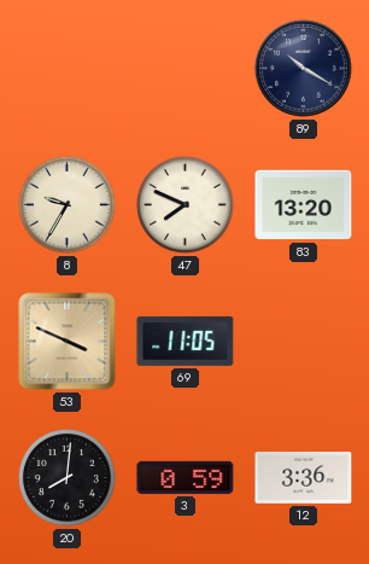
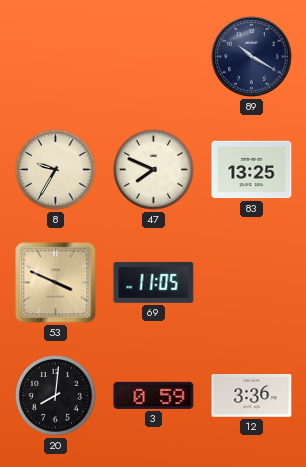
83: 13:20 -> 13:25
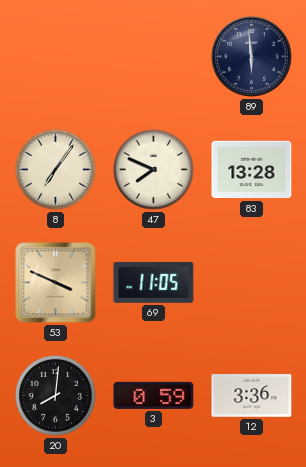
89: 10:20 -> 5:59
8: 9:35 -> 7:06
83: 13:25 -> 13:28
